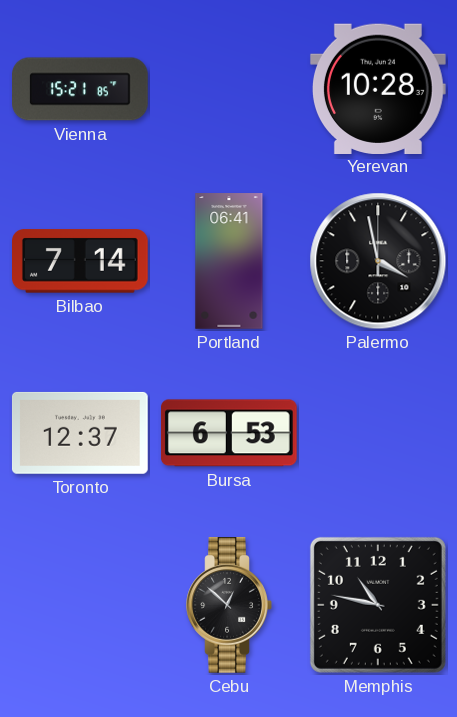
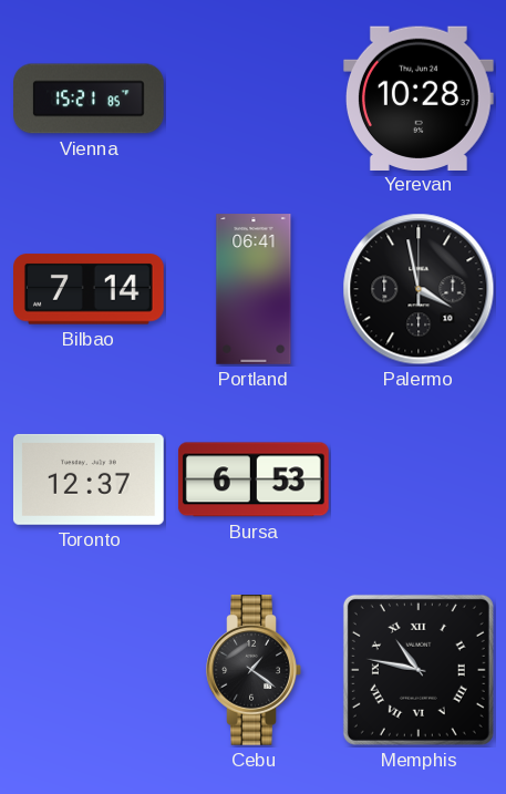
Cebu: 12:52 -> 1:21
Memphis numerals: Arabic -> Roman
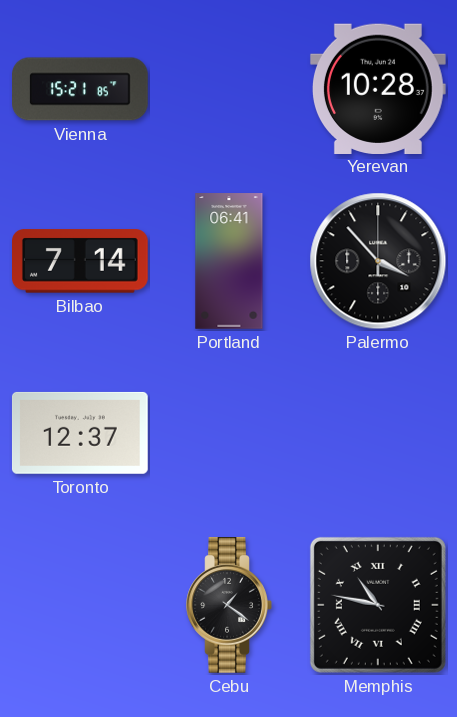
Palermo: 3:58 -> 3:53
Bursa: 6:53 -> none
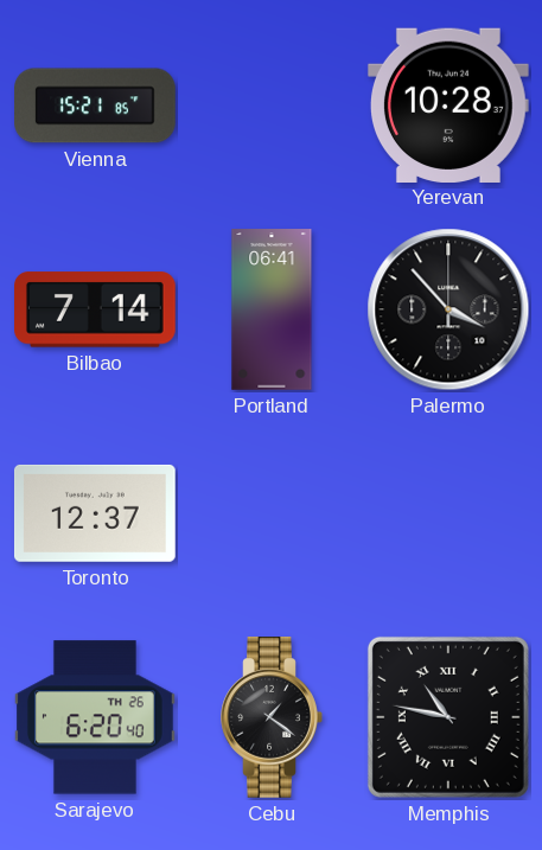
Sarajevo: none -> 6:20
